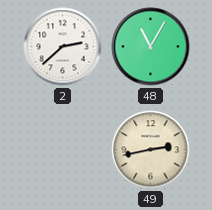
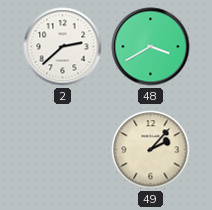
48: 11:05 -> 3:40
49: 2:43 -> 2:07
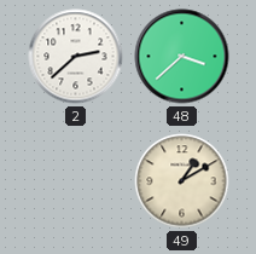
48: 3:40 -> 3:38
49: 2:07 -> 1:10
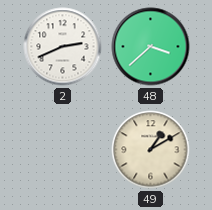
2: 2:38 -> 2:41
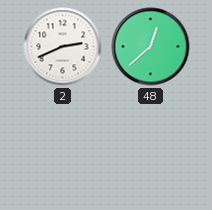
48: 3:38 -> 12:38
49: 1:10 -> none
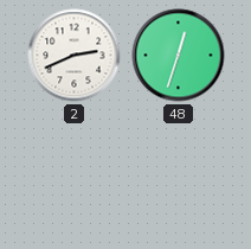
48: 12:38 -> 12:33
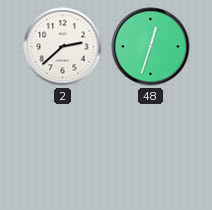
2: 2:41 -> 2:38
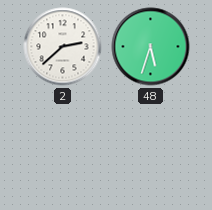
48: 12:33 -> 5:33
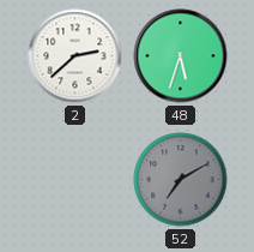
52: none -> 7:10
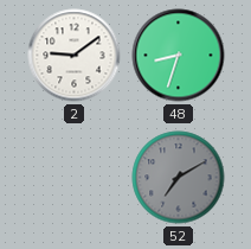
2: 2:38 -> 9:09
48: 5:33 -> 8:33
